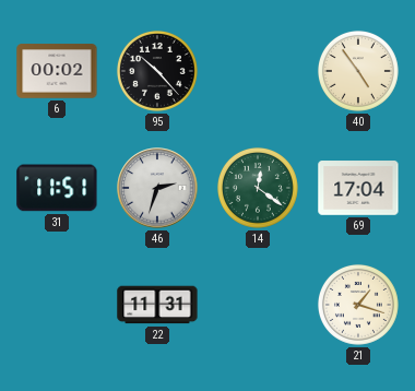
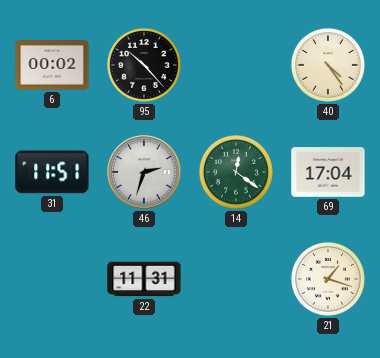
40: 4:54 -> 4:24
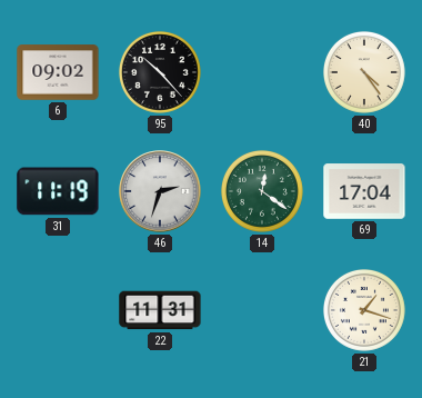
6: 00:02 -> 09:02
31: 11:51 -> 11:19
